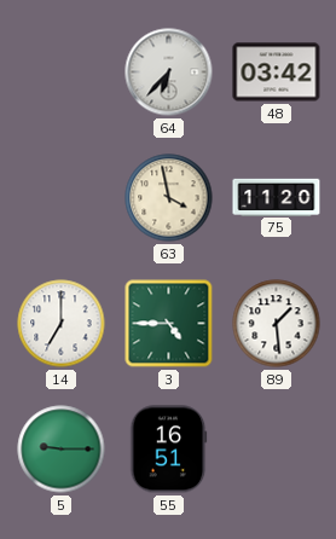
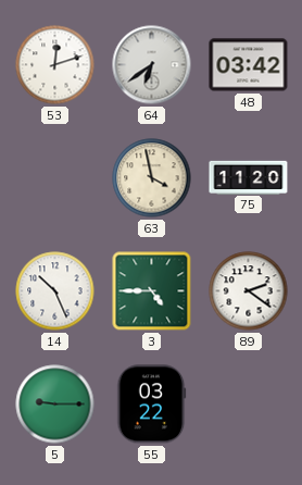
53: none -> 12:12
64: 6:37 -> 6:39
14: 7:00 -> 10:26
89: 1:29 -> 2:21
55: 16:51 -> 03:22
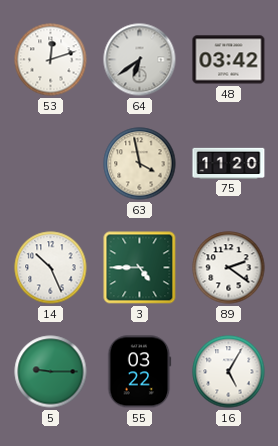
16: none -> 5:05
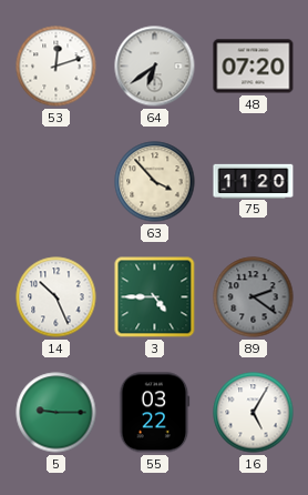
48: 03:42 -> 07:20
63: 3:58 -> 3:53
89 dial: white -> grey
